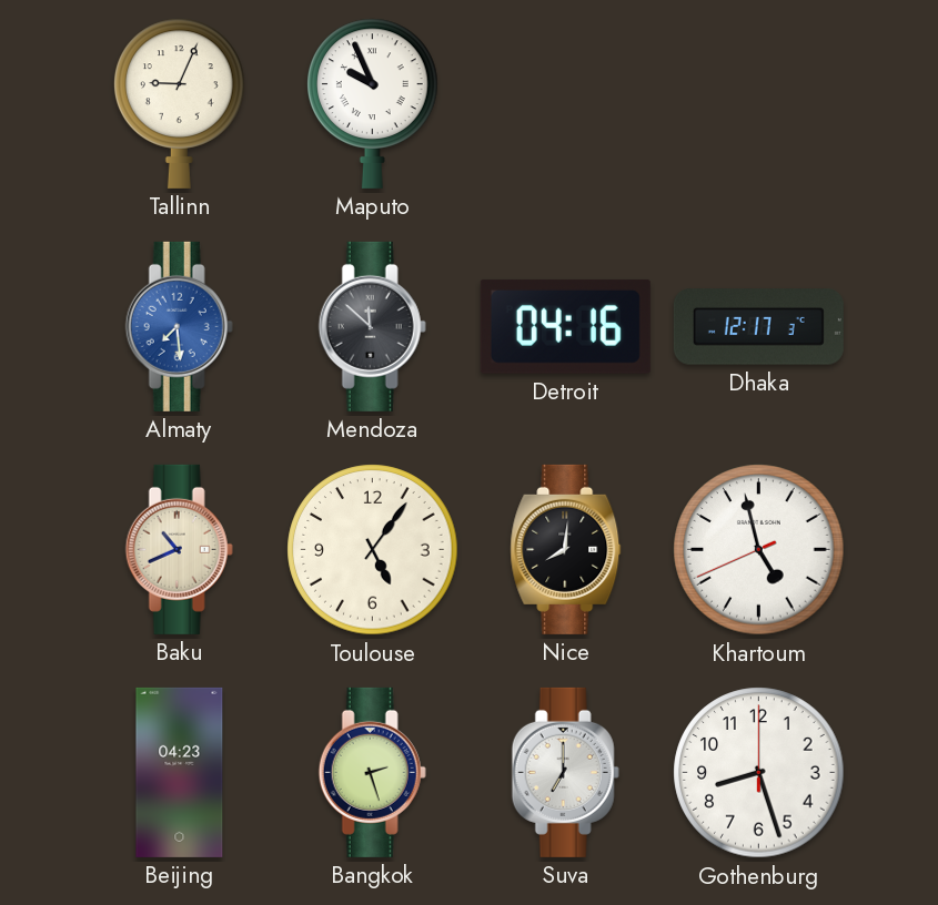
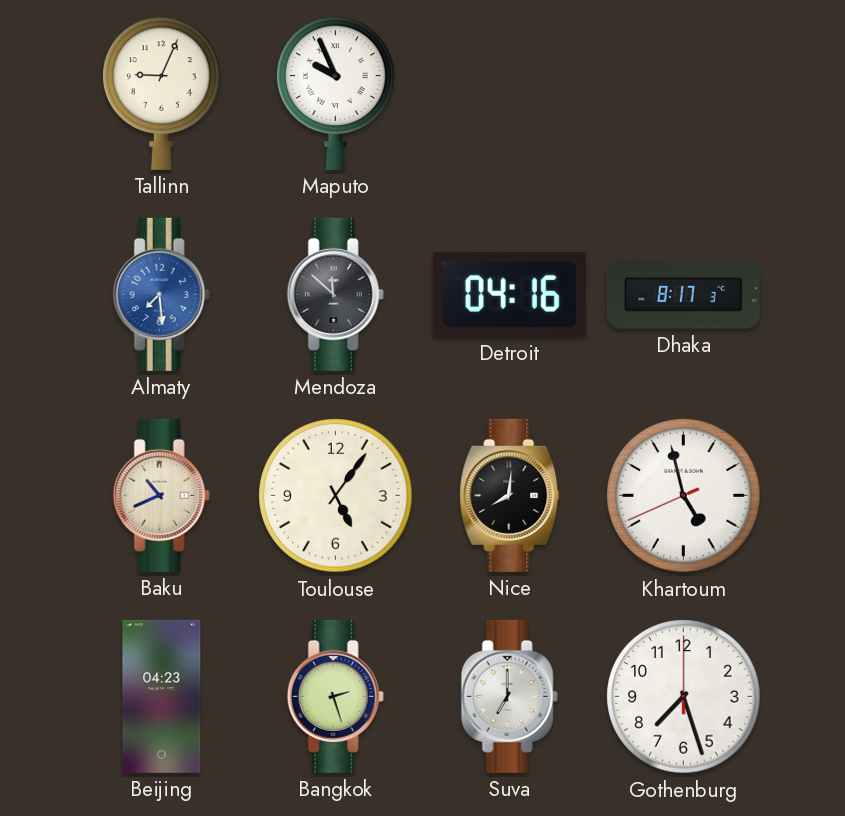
Dhaka: 12:17 -> 8:17
Gothenburg: 8:27 -> 7:27
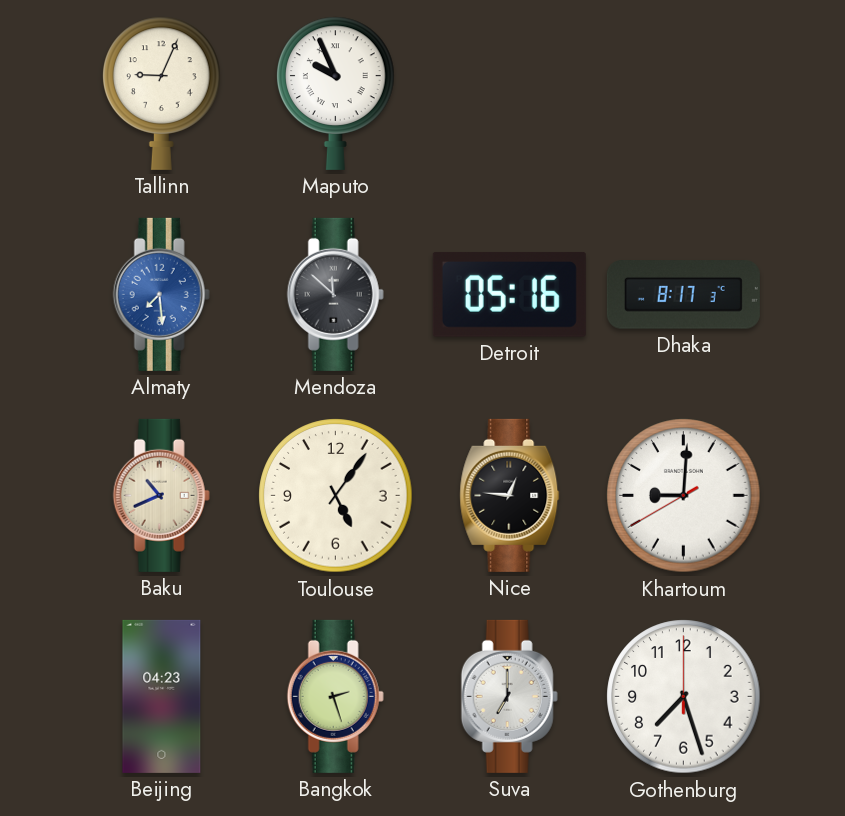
Detroit: 04:16 -> 05:16
Nice: 8:01 -> 12:46
Khartoum: 4:57 -> 9:00
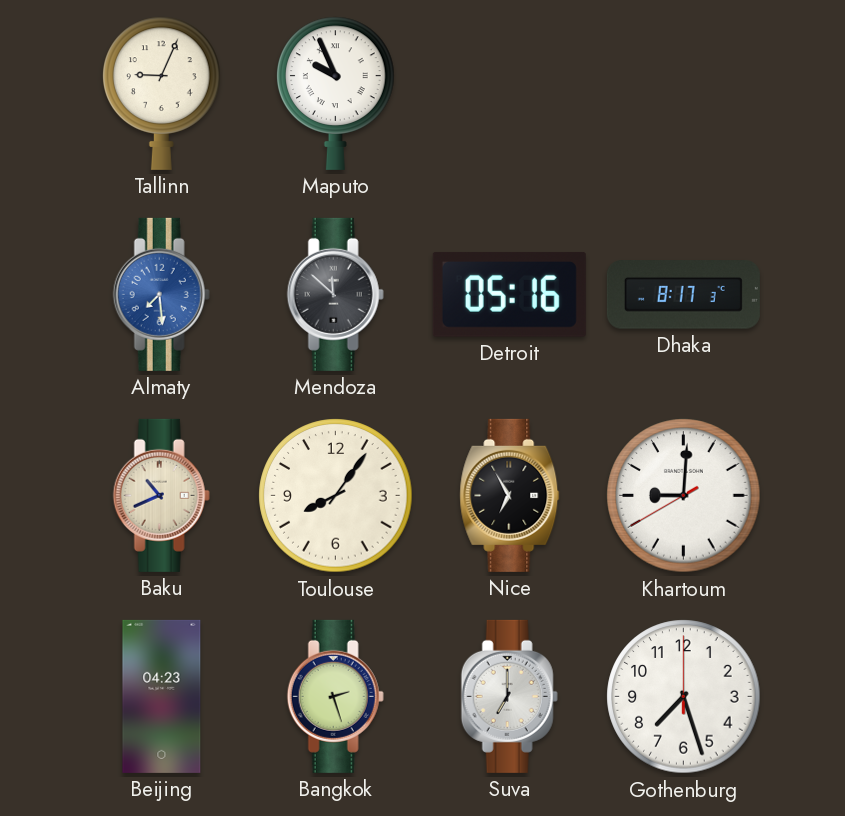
Toulouse: 5:06 -> 8:06
Nice: 12:46 -> 6:55
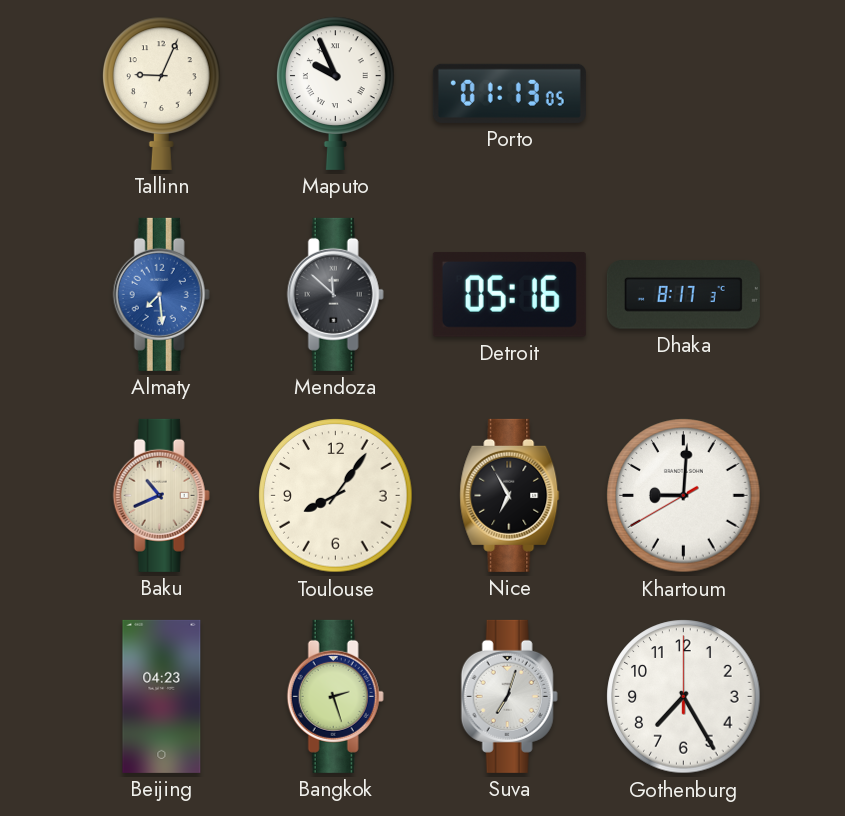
Porto: none -> 01:13
Suva: 7:00 -> 7:03
Gothenburg: 7:27 -> 7:25
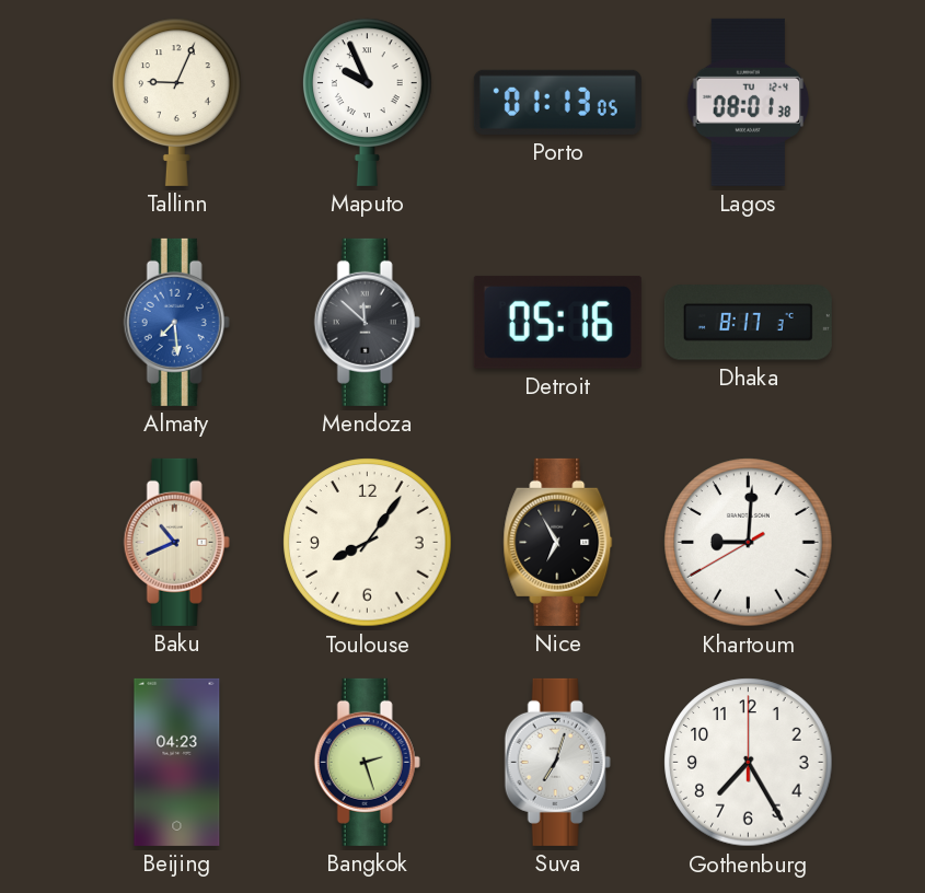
Lagos: none -> 08:01
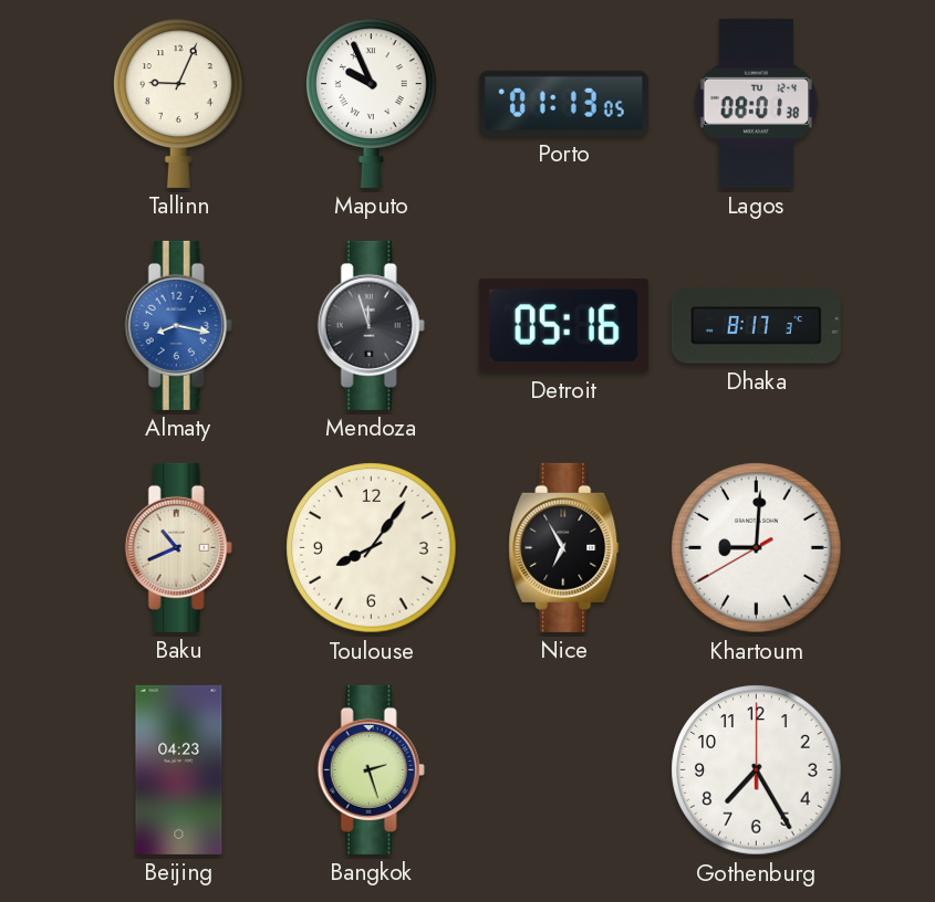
Almaty: 7:29 -> 8:17
Mendoza: 11:52 -> 11:57
Suva: 7:03 -> none
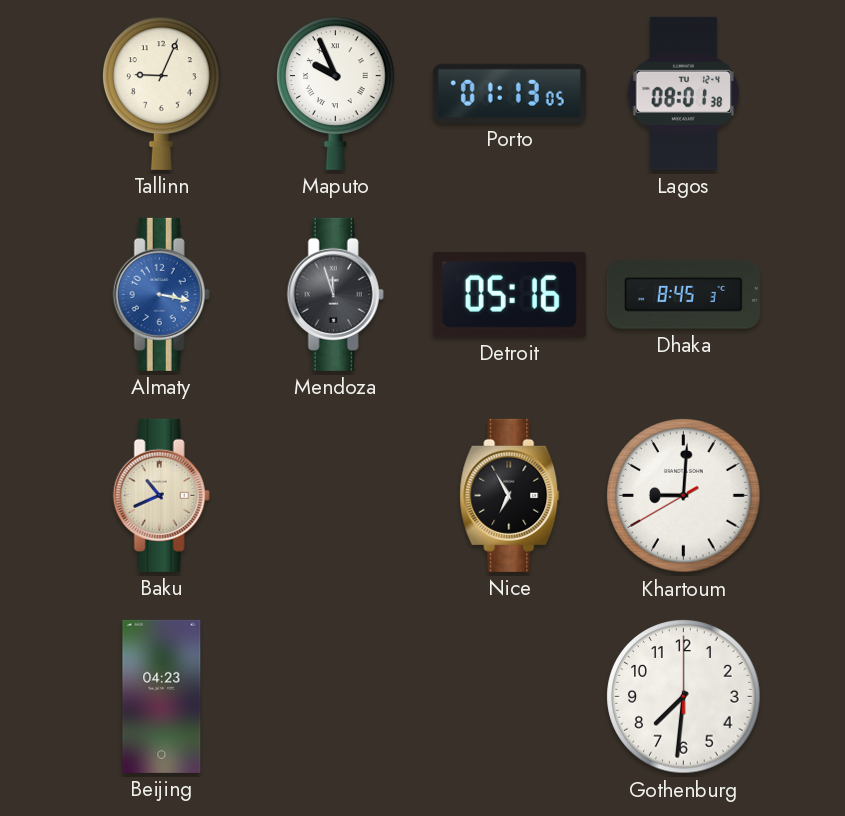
Almaty: 8:17 -> 3:17
Dhaka: 8:17 -> 8:45
Toulouse: 8:06 -> none
Bangkok: 2:27 -> none
Gothenburg: 7:25 -> 7:31
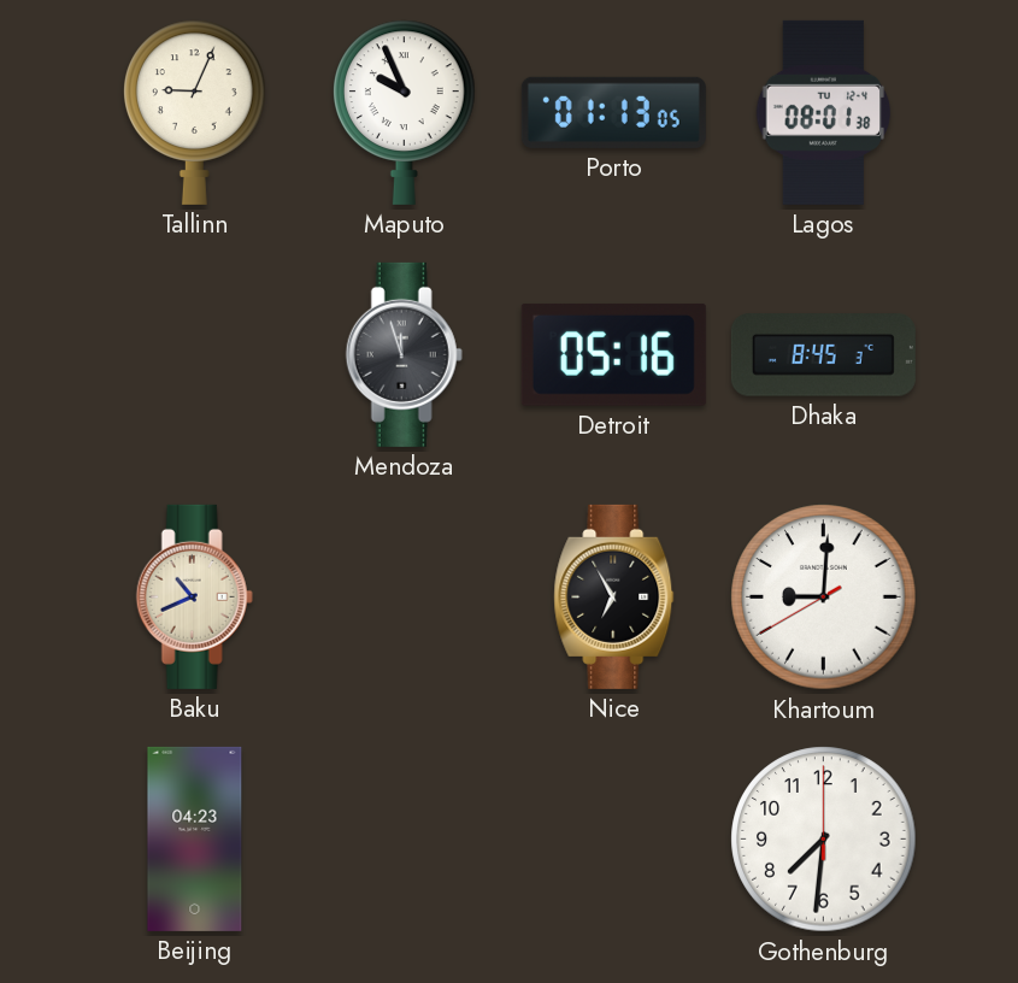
Almaty: 3:17 -> none
